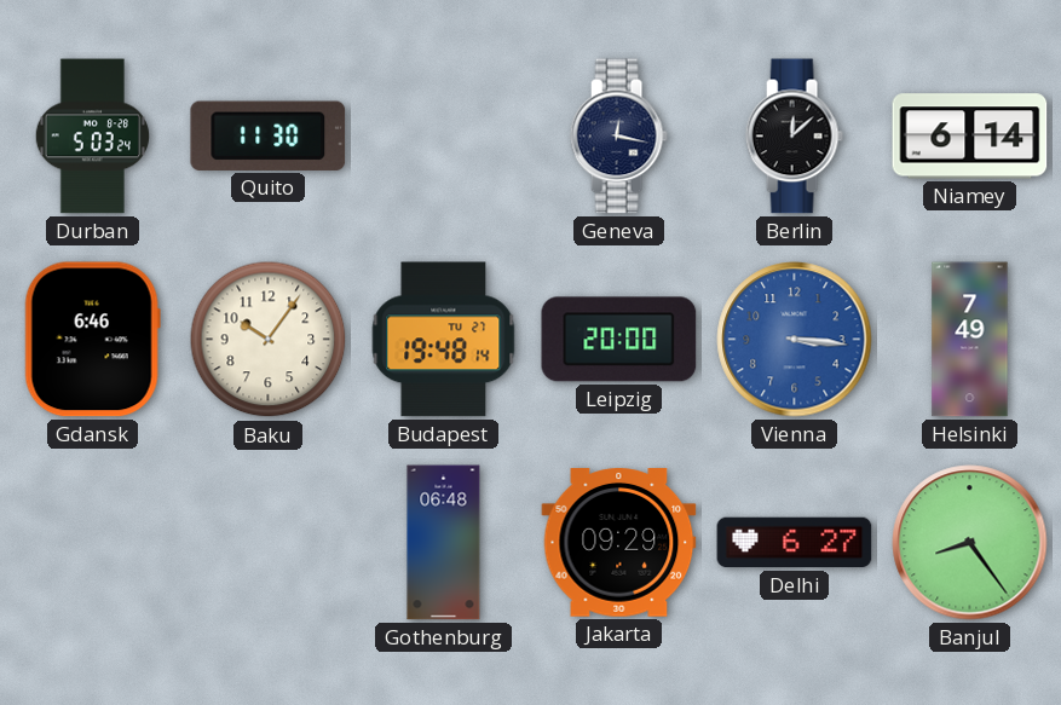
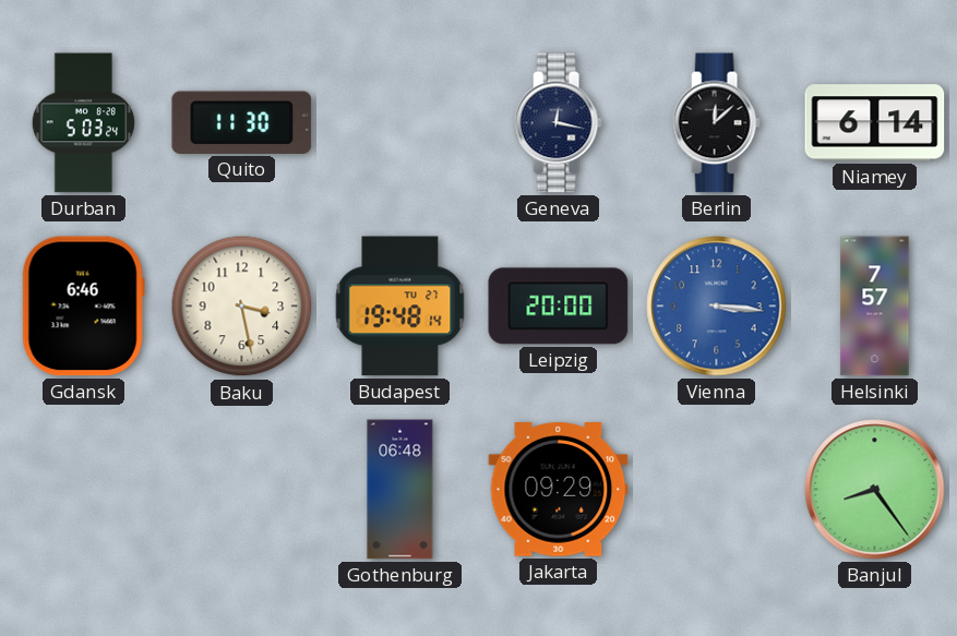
Baku: 10:06 -> 3:28
Helsinki: 7:49 -> 7:57
Delhi: 6:27 -> none
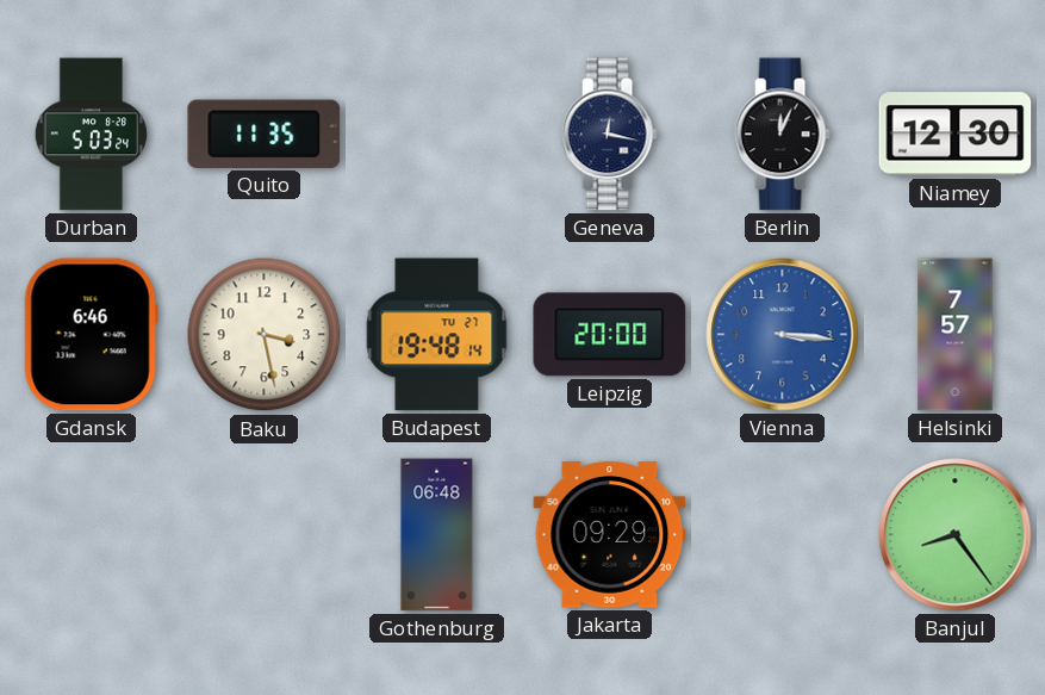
Quito: 11:30 -> 11:35
Berlin: 12:08 -> 12:04
Niamey: 6:14 -> 12:30
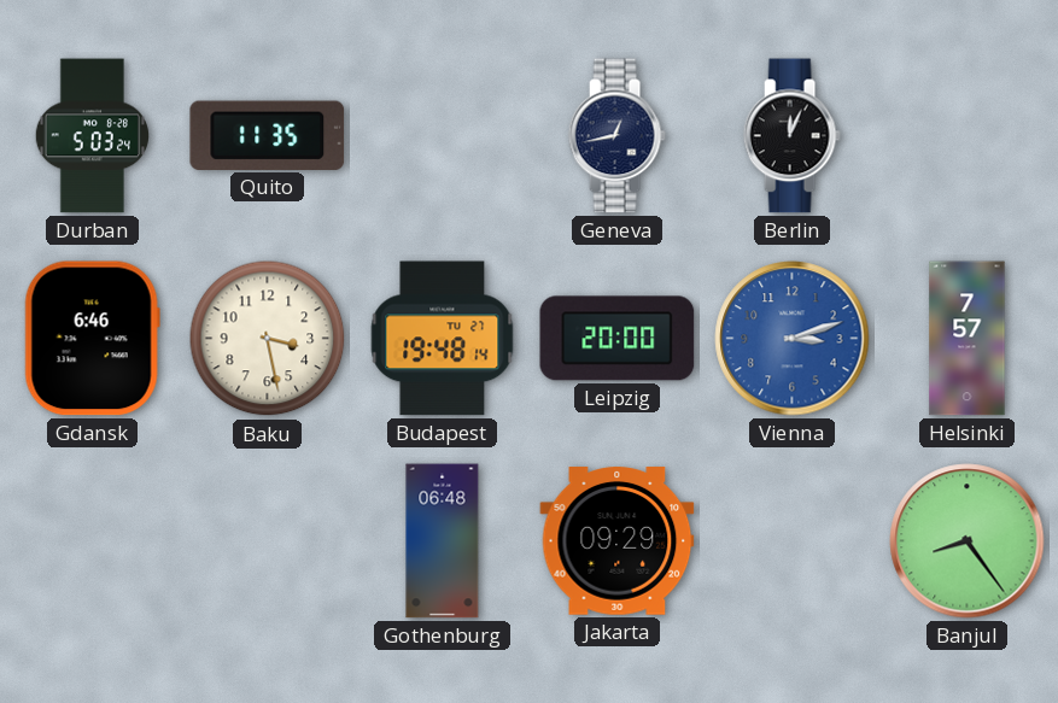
Geneva: 12:17 -> 12:43
Niamey: 12:30 -> none
Vienna: 3:16 -> 3:12
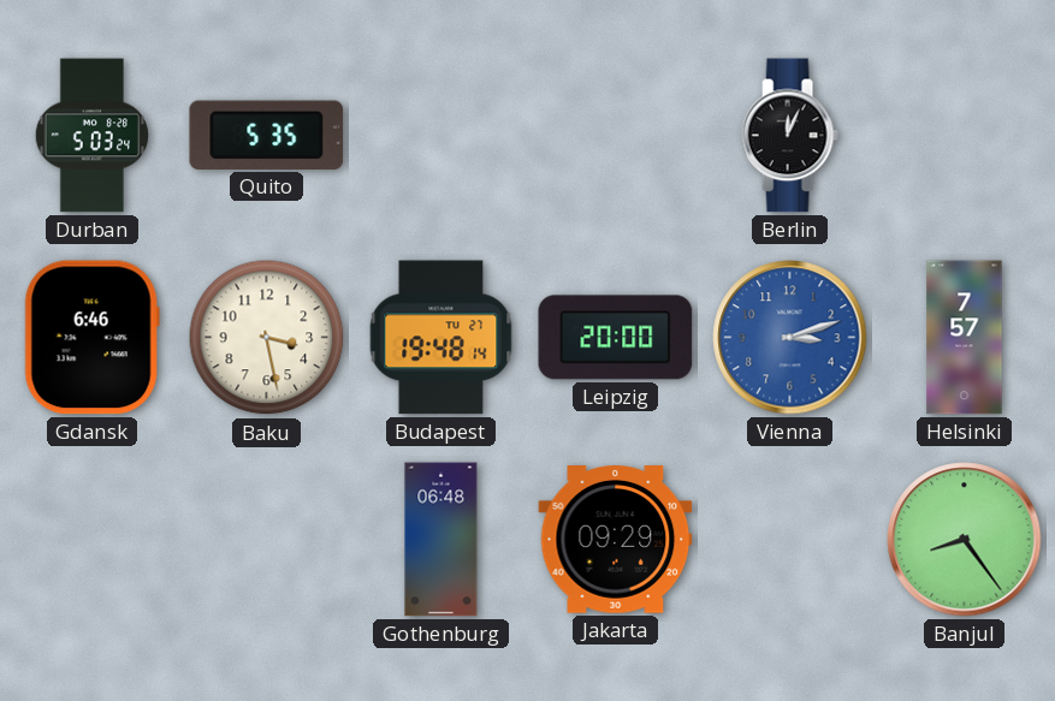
Quito: 11:35 -> 5:35
Geneva: 12:43 -> none
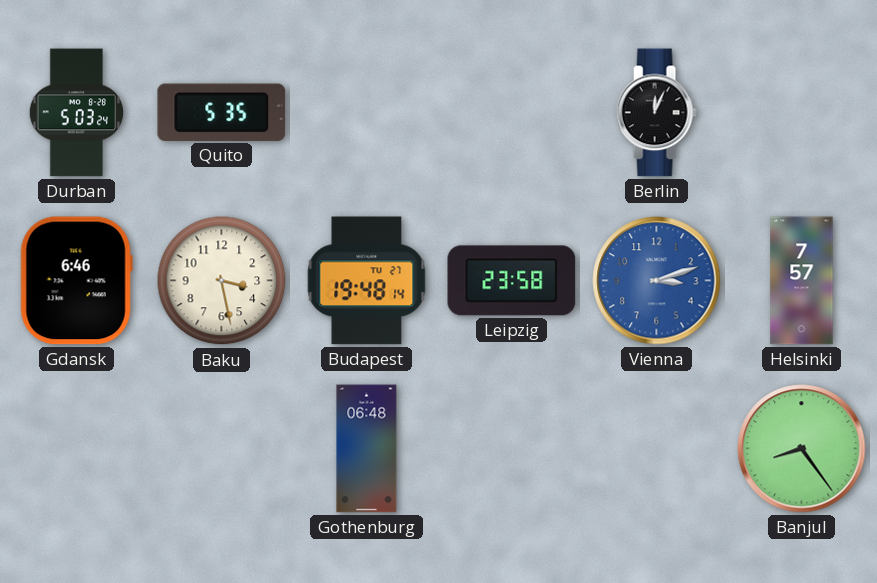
Leipzig: 20:00 -> 23:58
Jakarta: 09:29 -> none
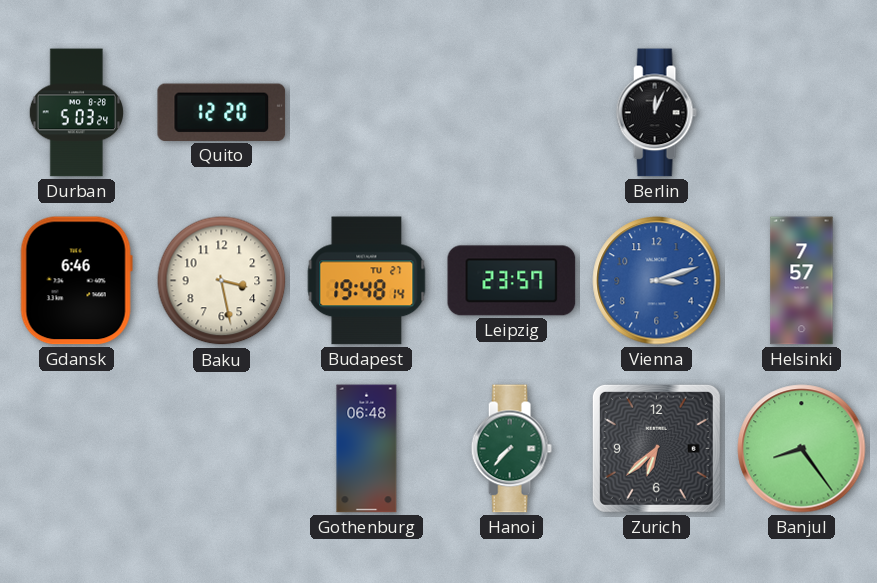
Quito: 5:35 -> 12:20
Leipzig: 23:58 -> 23:57
Hanoi: none -> 7:37
Zurich: none -> 6:38
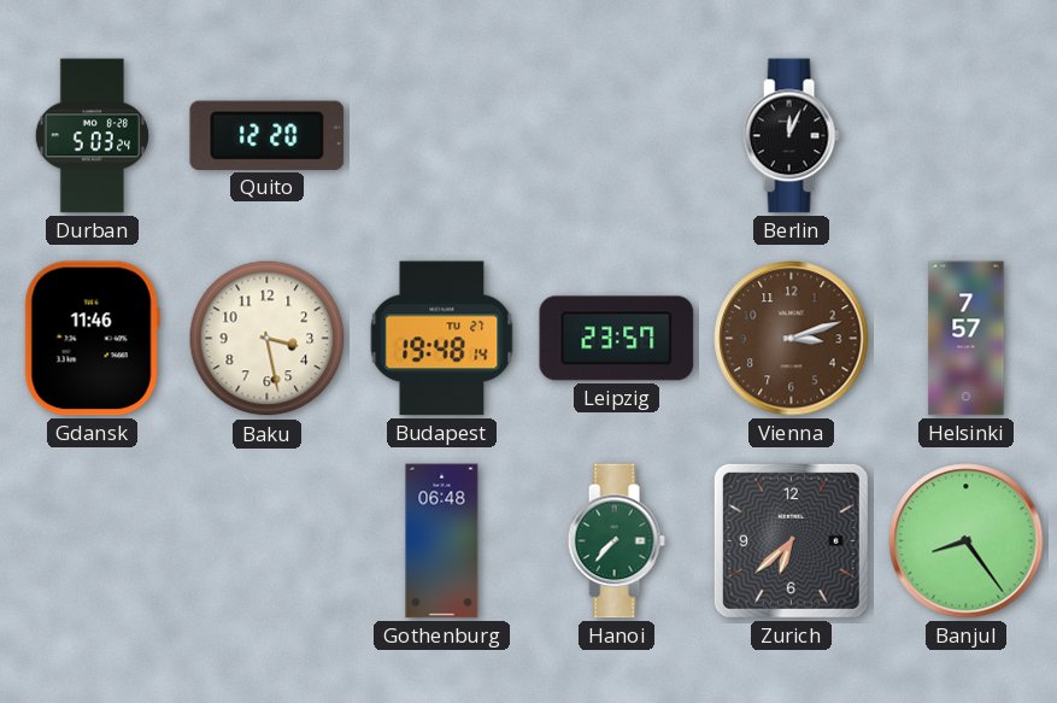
Gdansk: 6:46 -> 11:46
Vienna dial: blue -> brown
